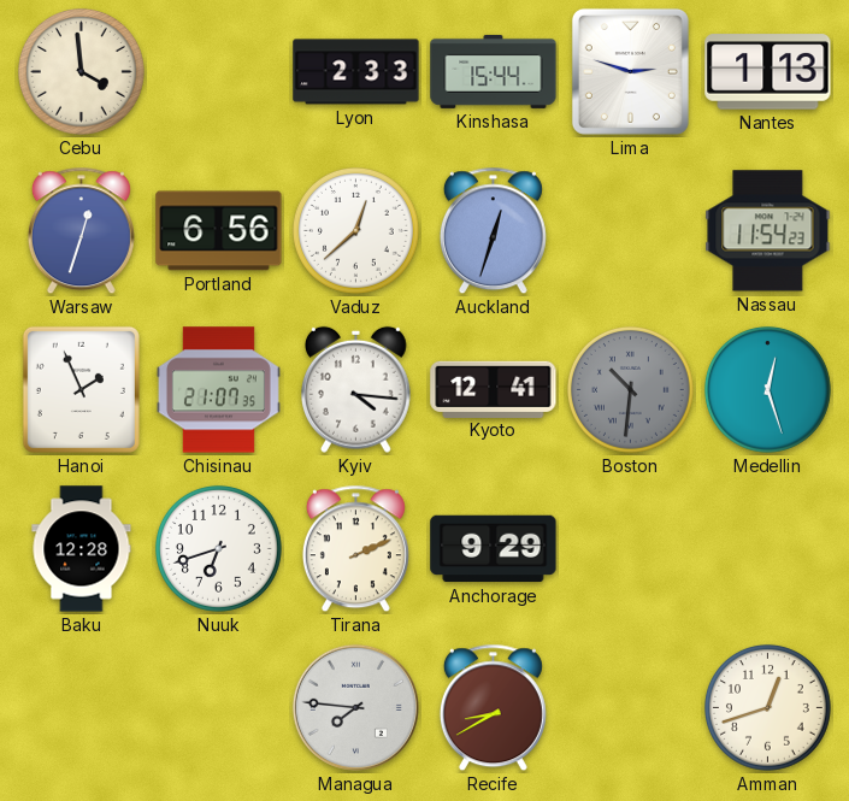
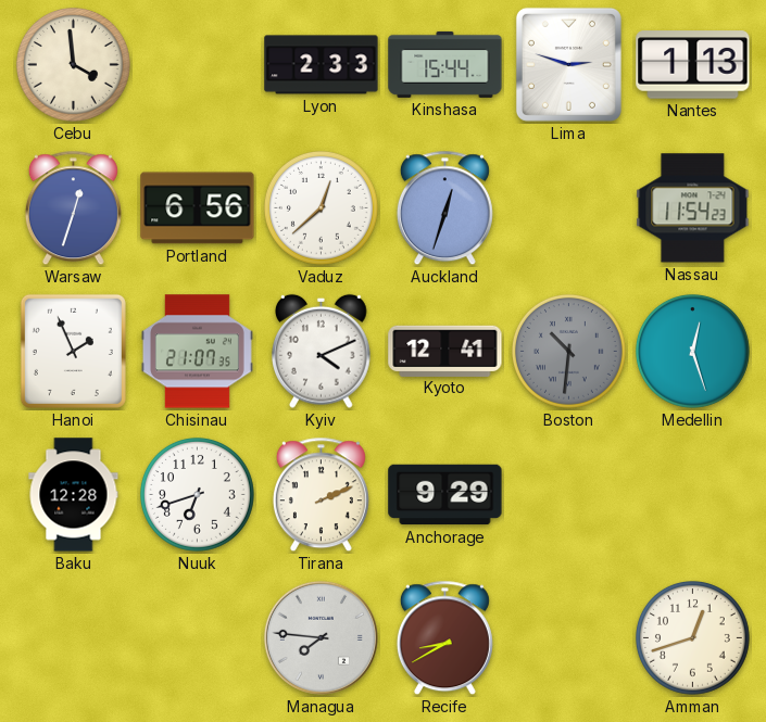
Kyiv: 4:16 -> 4:11
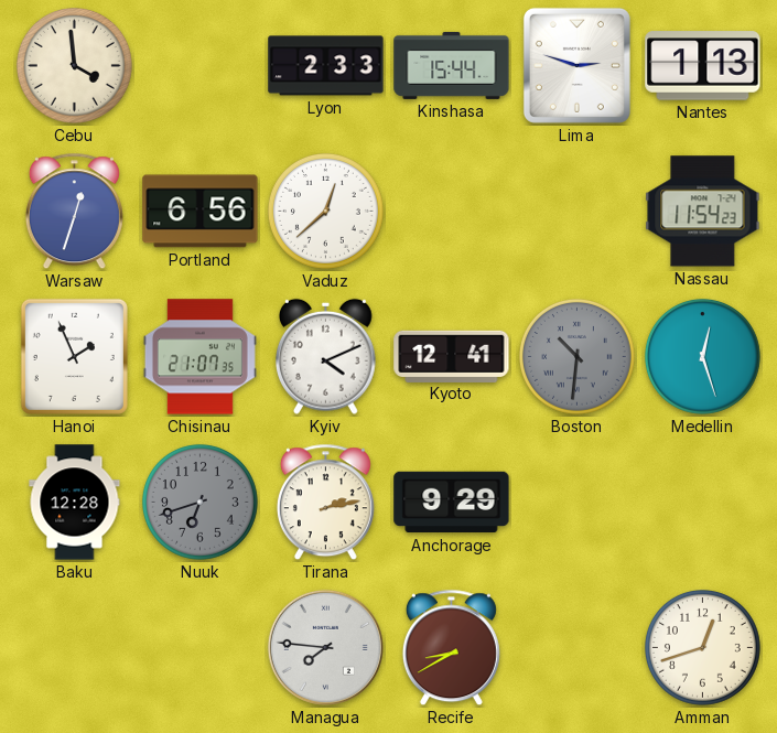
Auckland: 12:33 -> none
Nuuk dial: white -> grey
Tirana: 2:11 -> 2:13
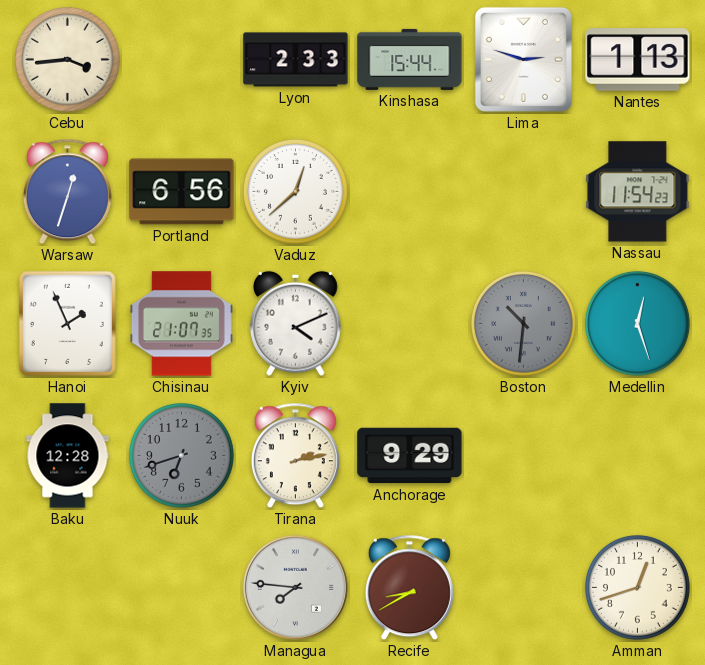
Cebu: 3:59 -> 3:44
Kyoto: 12:41 -> none
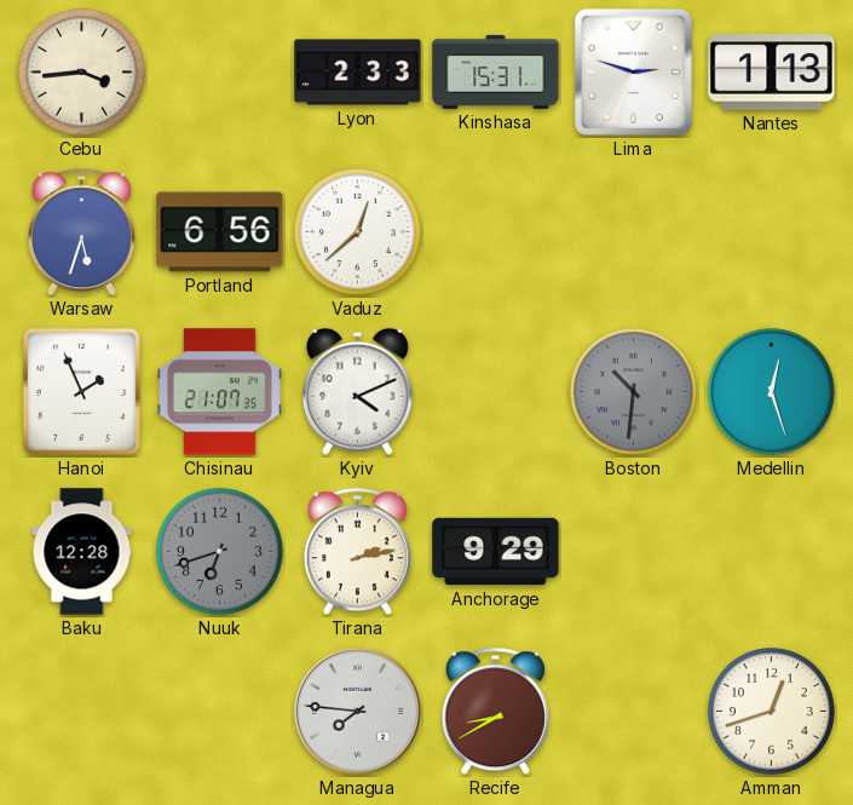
Kinshasa: 15:44 -> 15:31
Warsaw: 12:33 -> 5:33
Nassau: 11:54 -> none
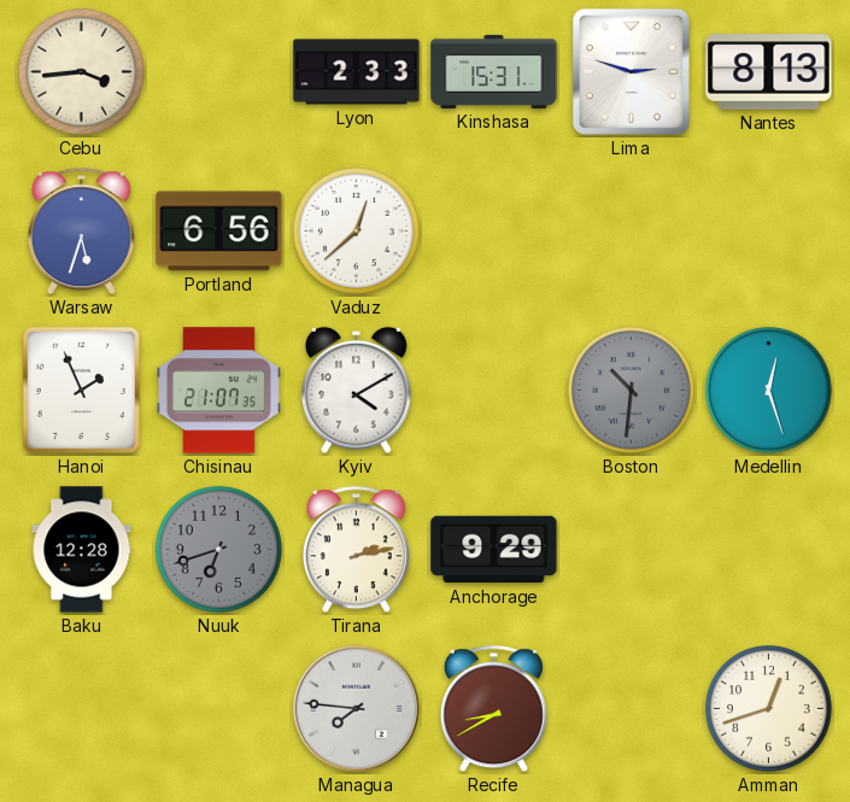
Nantes: 1:13 -> 8:13
Kyiv: 4:11 -> 4:10
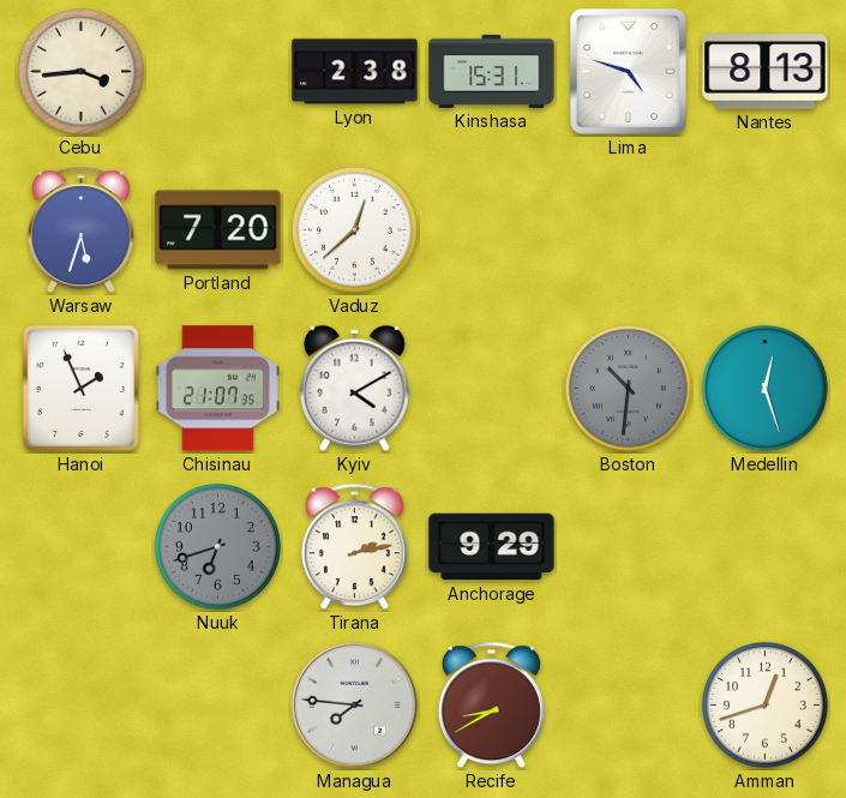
Lyon: 2:33 -> 2:38
Lima: 2:48 -> 4:48
Portland: 6:56 -> 7:20
Baku: 12:28 -> none
